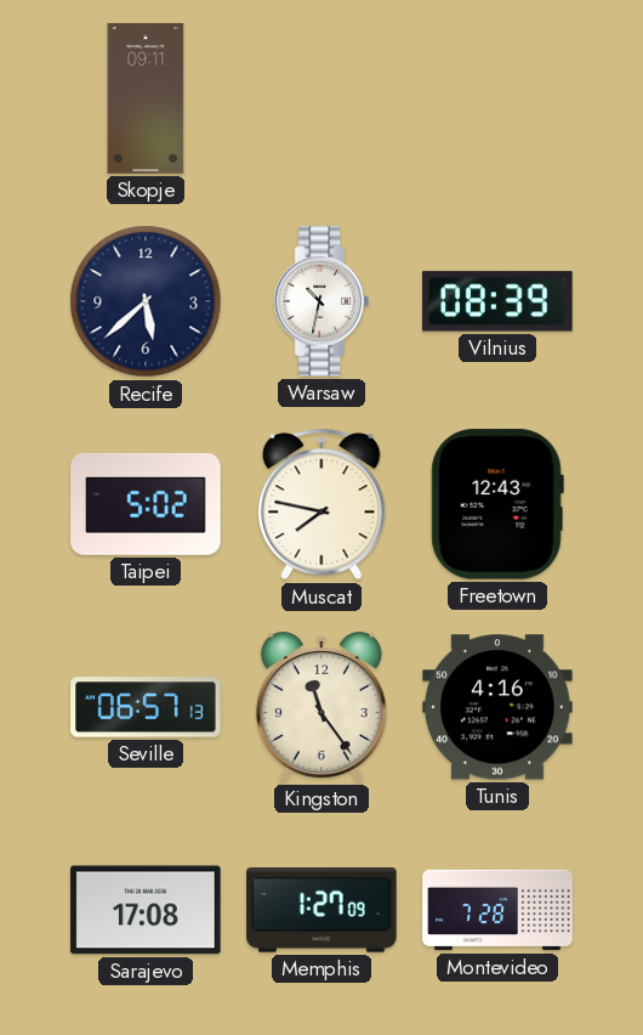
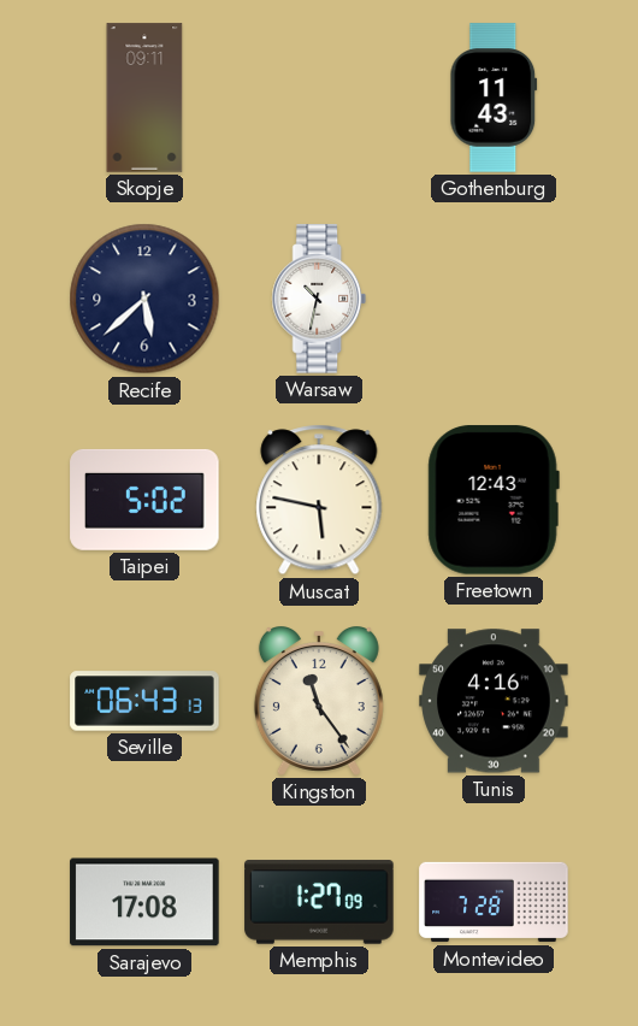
Gothenburg: none -> 11:43
Vilnius: 08:39 -> none
Muscat: 7:47 -> 5:47
Seville: 06:57 -> 06:43
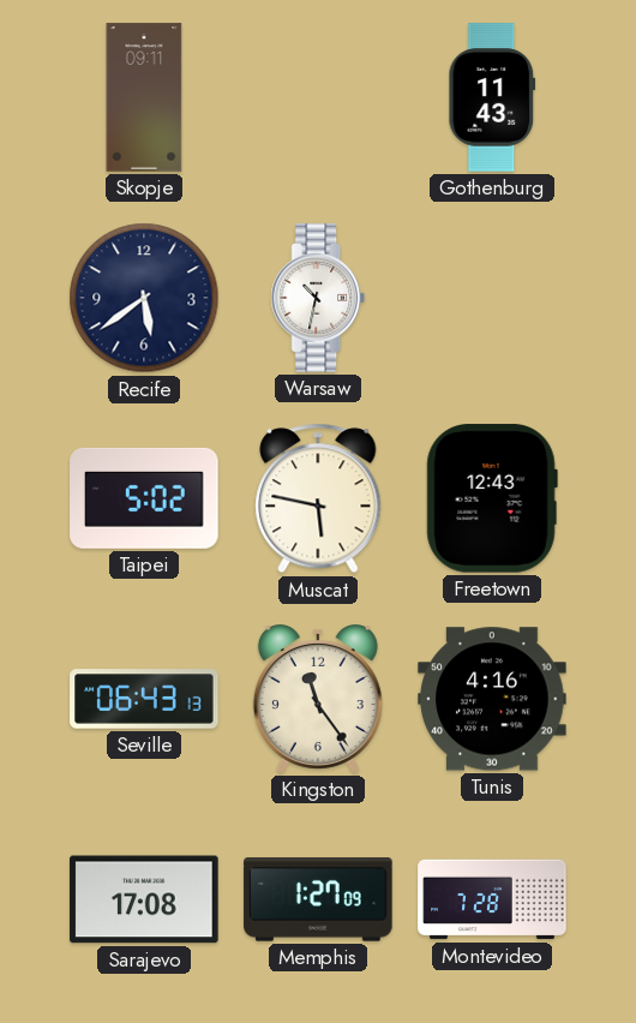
Recife: 5:38 -> 5:39
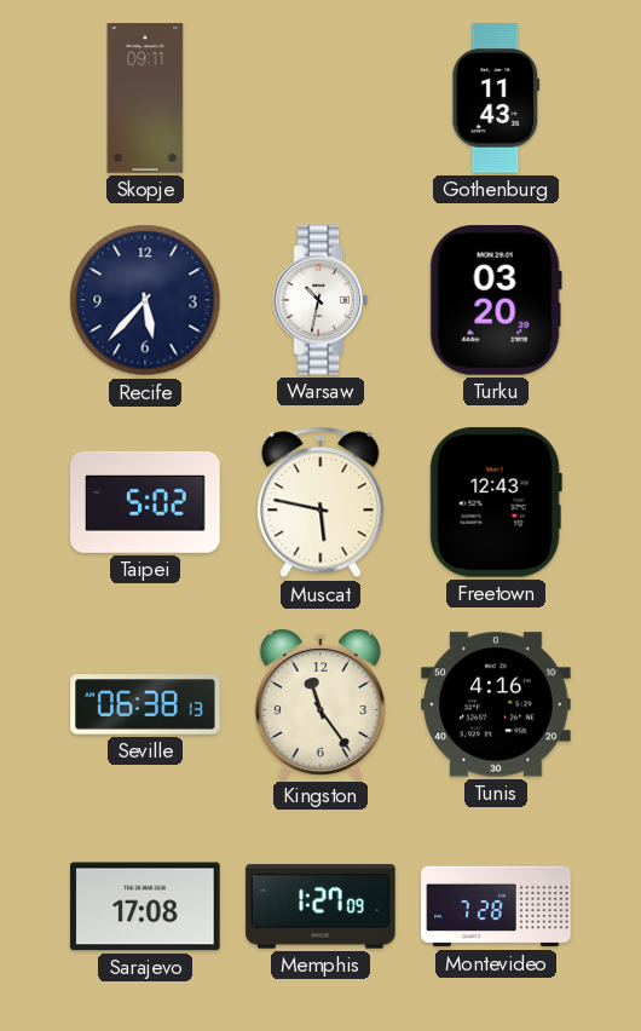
Recife: 5:39 -> 5:37
Turku: none -> 03:20
Seville: 06:43 -> 06:38
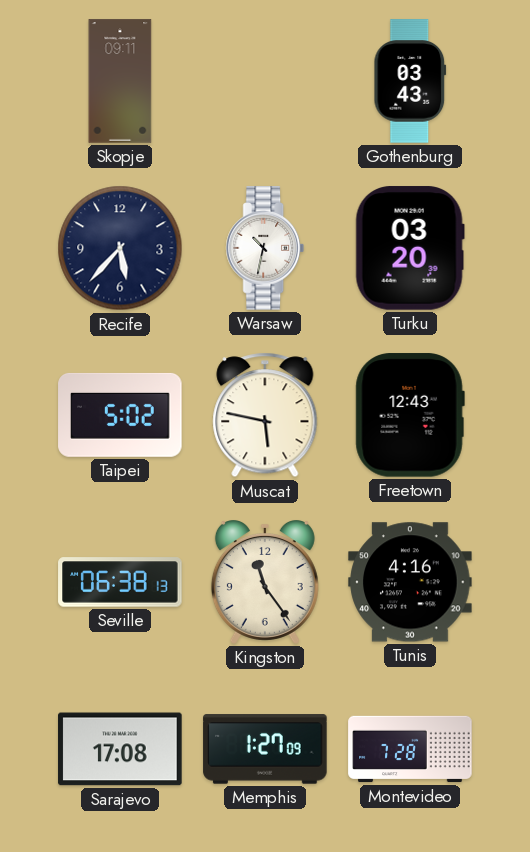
Gothenburg: 11:43 -> 03:43
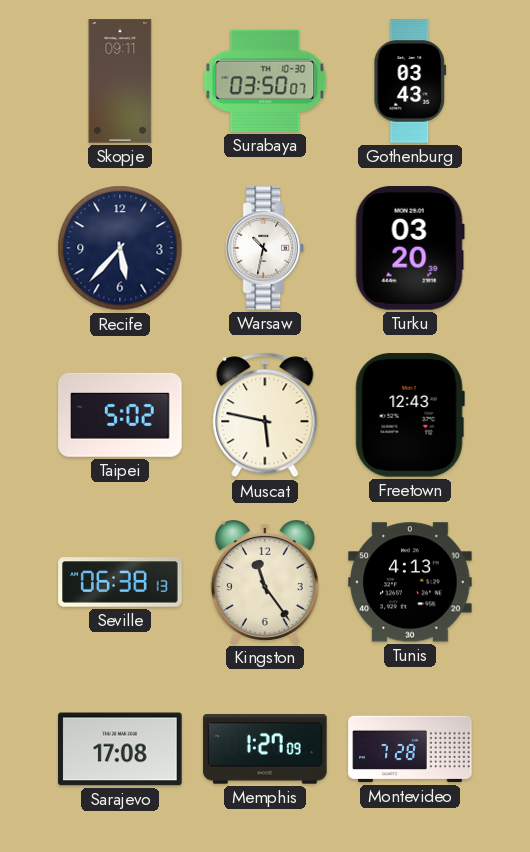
Surabaya: none -> 03:50
Tunis: 4:16 -> 4:13
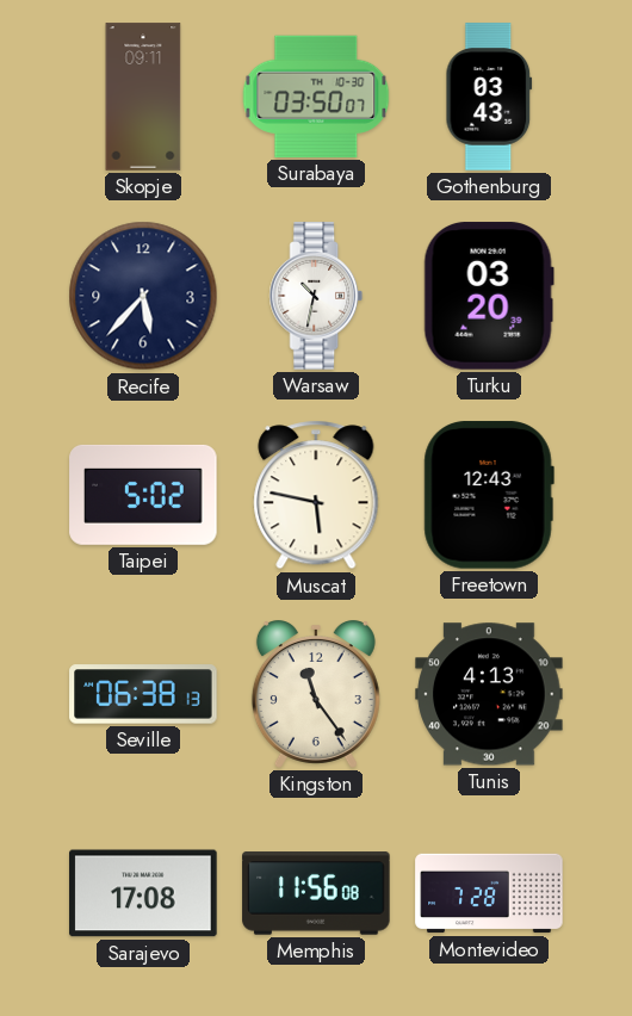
Memphis: 1:27 -> 11:56
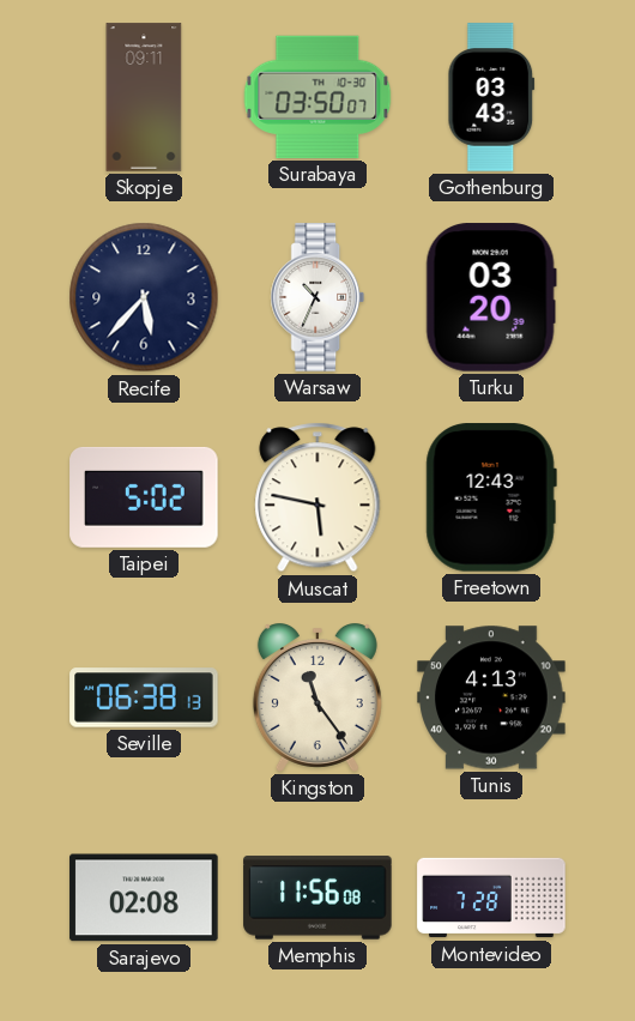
Warsaw: 10:32 -> 10:34
Sarajevo: 17:08 -> 02:08
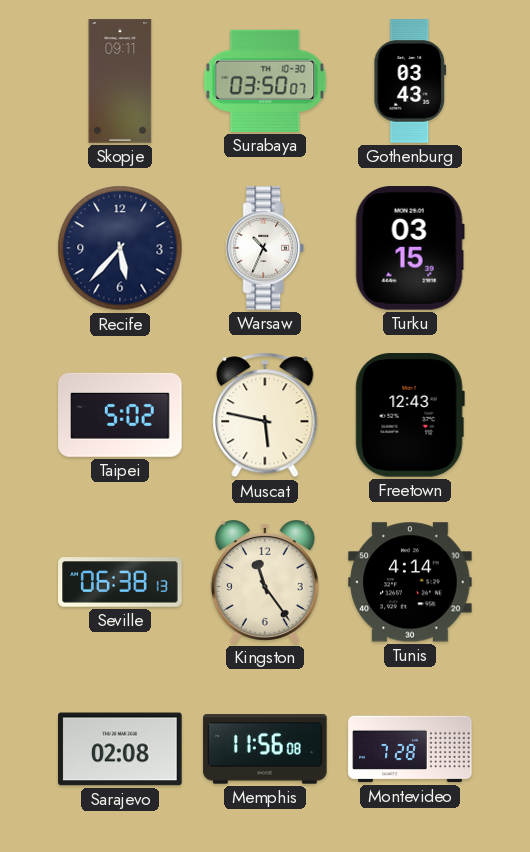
Turku: 03:20 -> 03:15
Tunis: 4:13 -> 4:14
